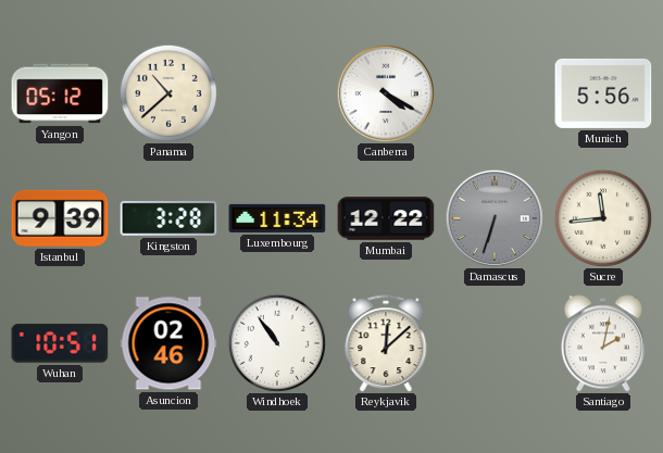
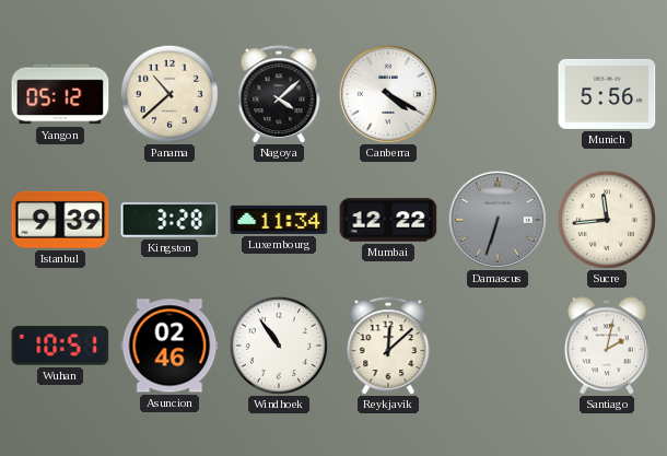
Nagoya: none -> 4:08
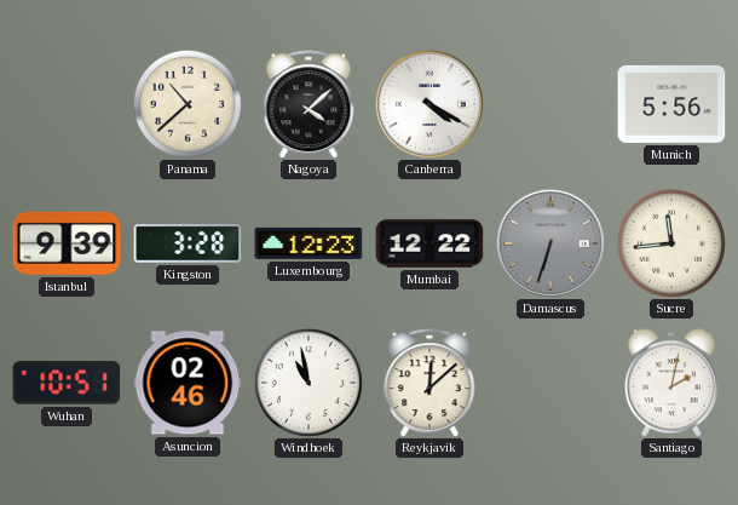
Yangon: 05:12 -> none
Luxembourg: 11:34 -> 12:23
Windhoek: 10:54 -> 10:58
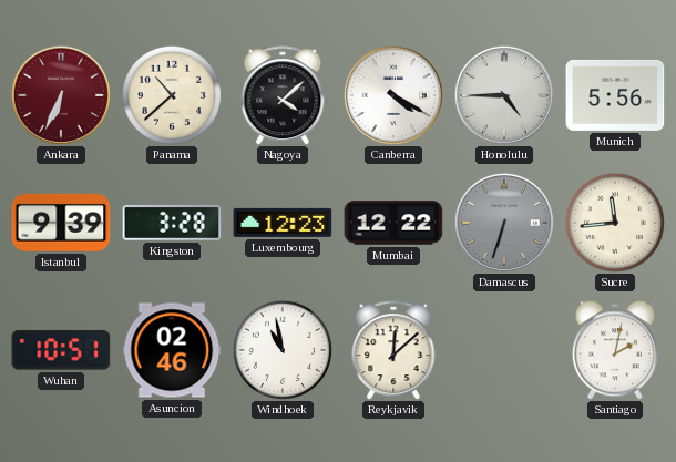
Ankara: none -> 6:34
Honolulu: none -> 4:45
